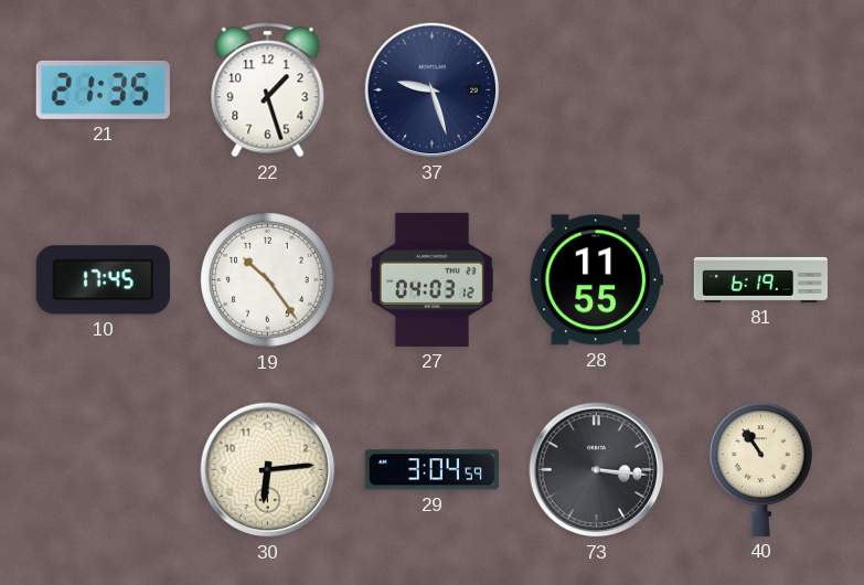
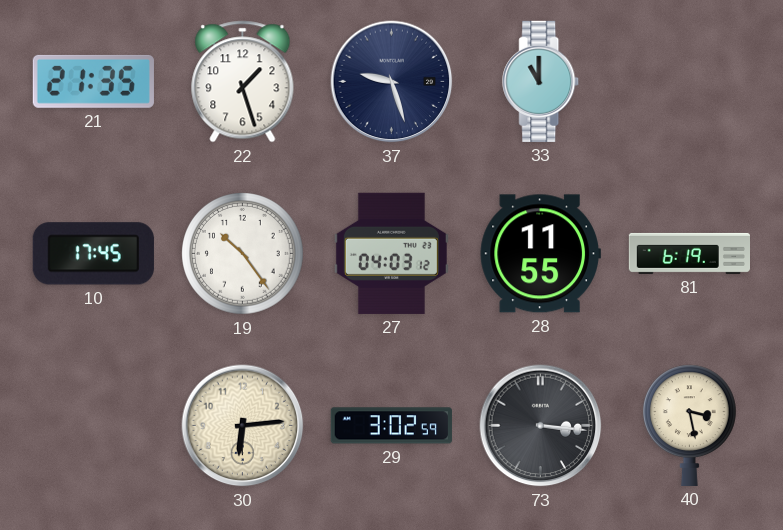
33: none -> 11:00
29: 3:04 -> 3:02
40: 10:54 -> 3:28
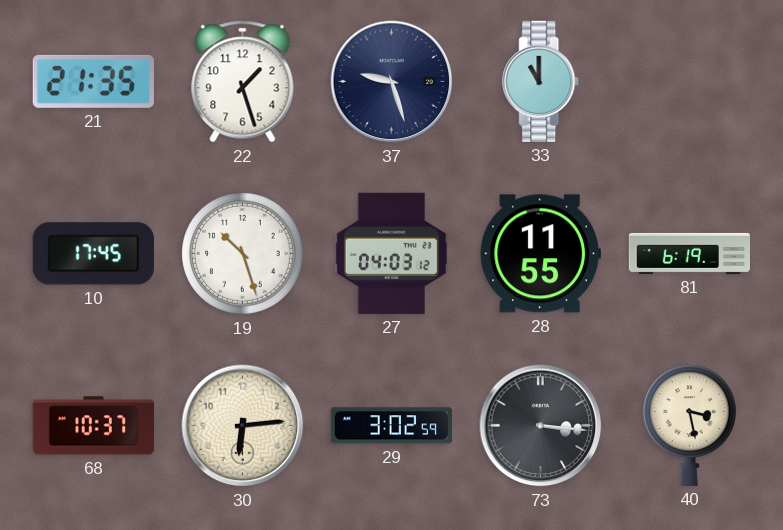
19: 10:24 -> 10:27
68: none -> 10:37
